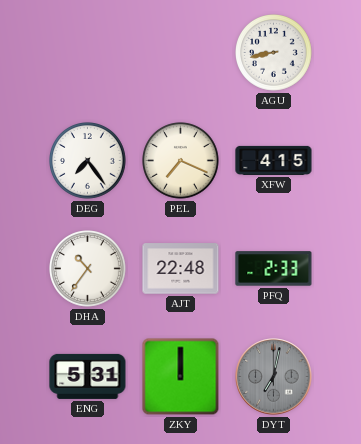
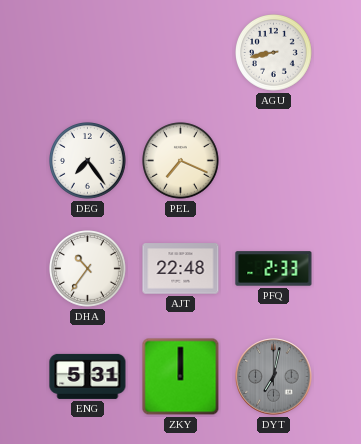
XFW: 4:15 -> none
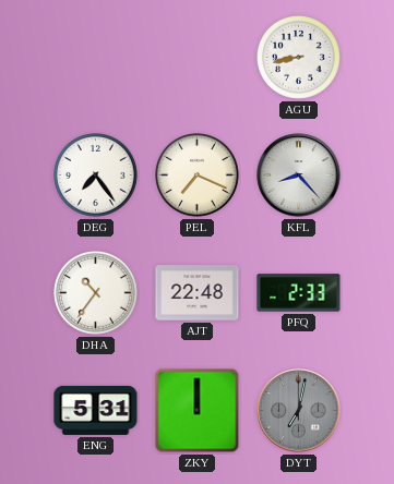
KFL: none -> 8:23
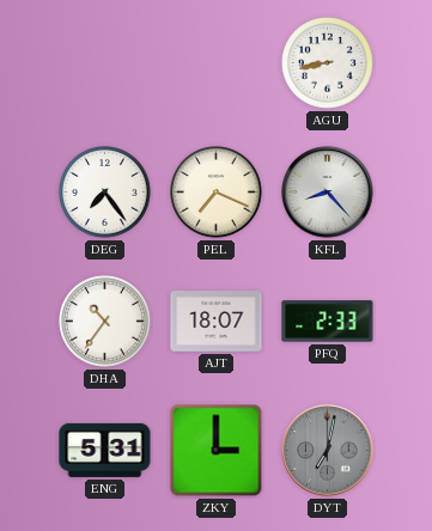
AJT: 22:48 -> 18:07
ZKY: 12:00 -> 3:00
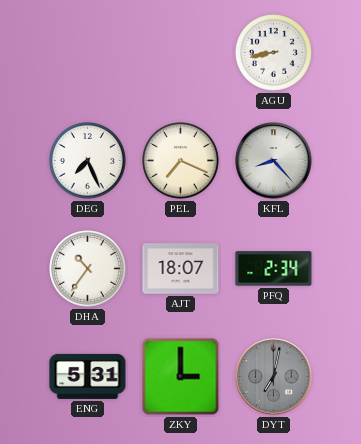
DEG: 7:24 -> 7:26
PFQ: 2:33 -> 2:34
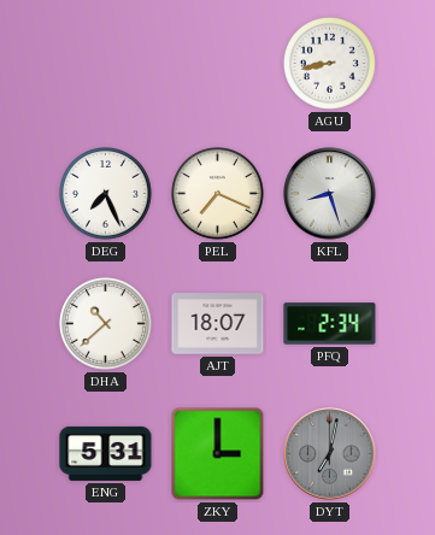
KFL: 8:23 -> 8:27
DHA: 10:36 -> 10:38
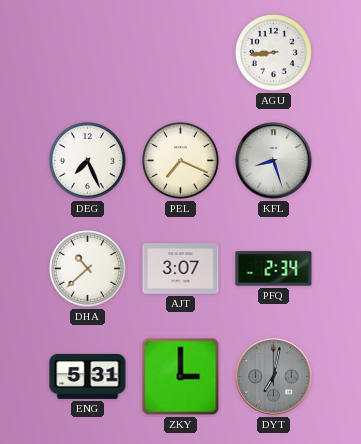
AGU: 8:43 -> 8:44
AJT: 18:07 -> 3:07
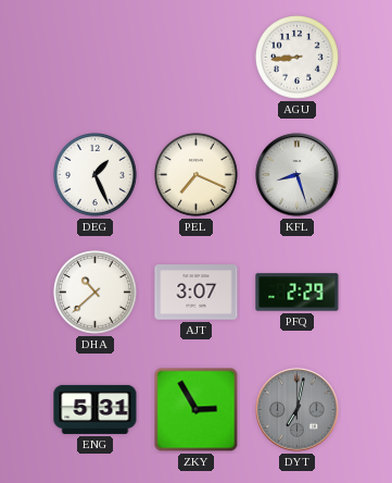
DEG: 7:26 -> 1:26
PFQ: 2:34 -> 2:29
ZKY: 3:00 -> 2:55
